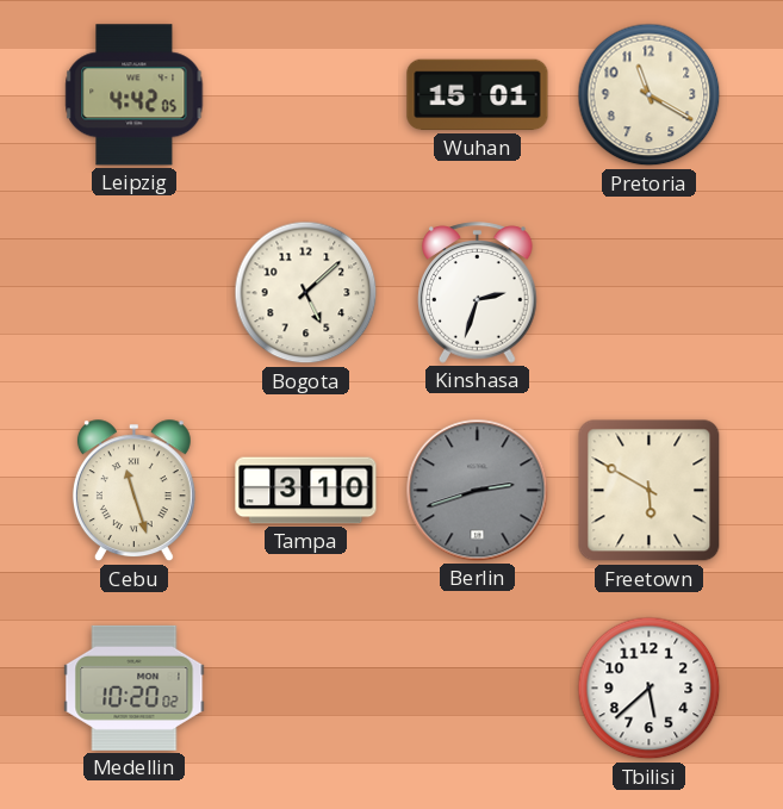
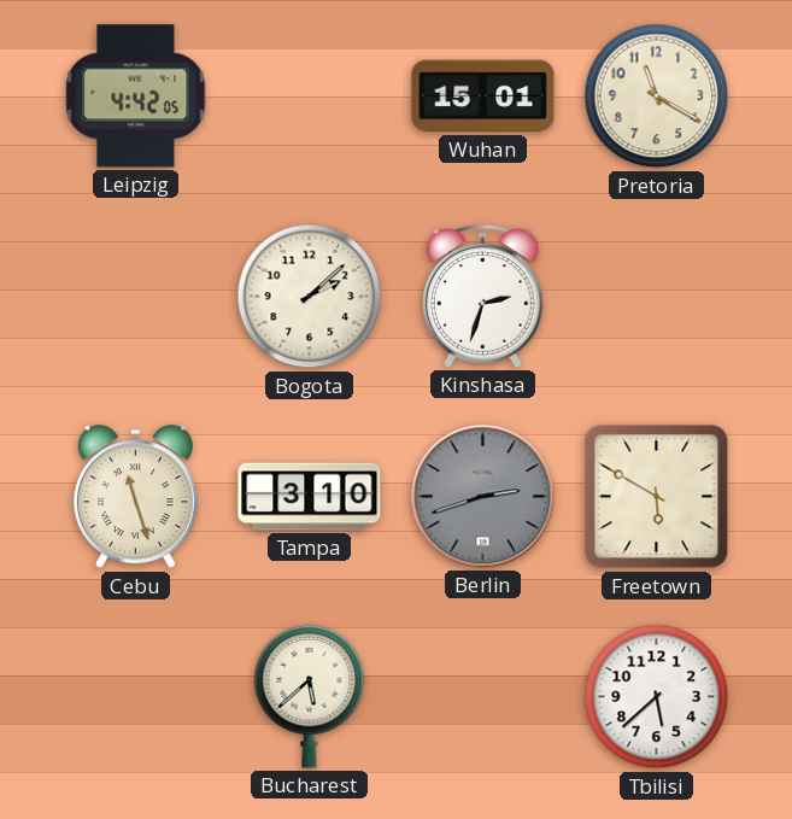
Bogota: 5:08 -> 2:08
Medellin: 10:20 -> none
Bucharest: none -> 5:38
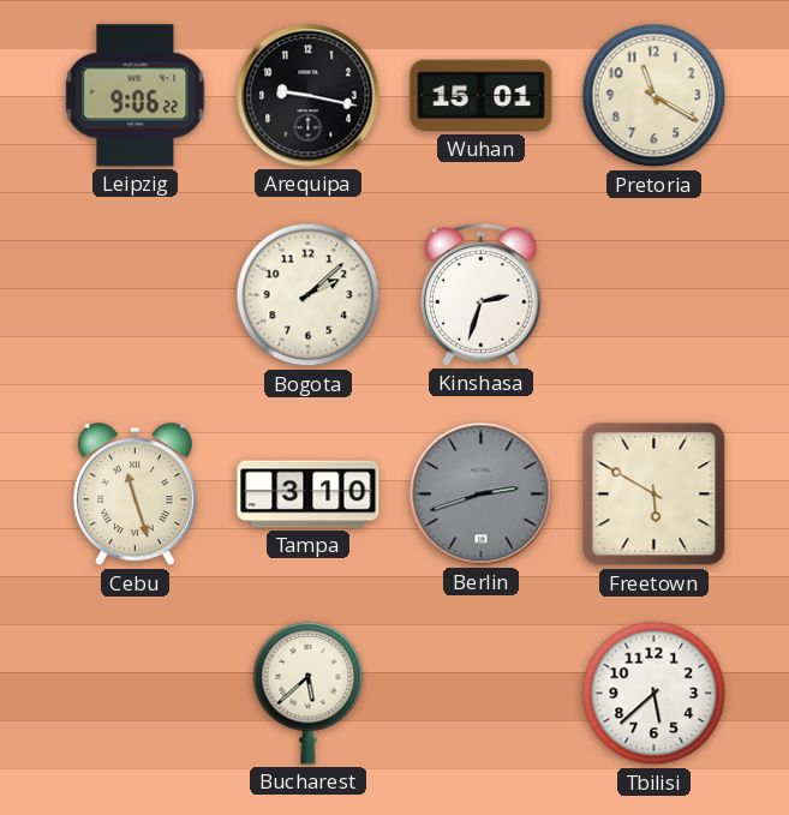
Leipzig: 4:42 -> 9:06
Arequipa: none -> 9:17
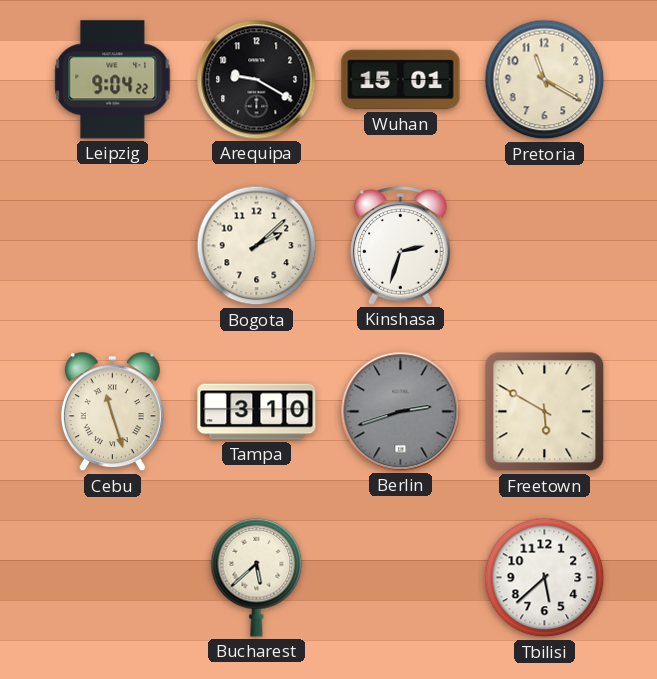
Leipzig: 9:06 -> 9:04
Arequipa: 9:17 -> 9:20
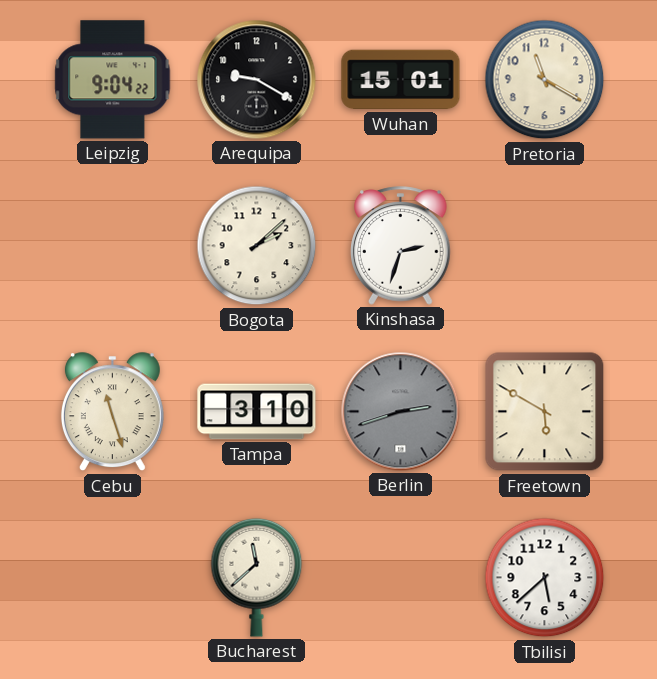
Bucharest: 5:38 -> 11:38
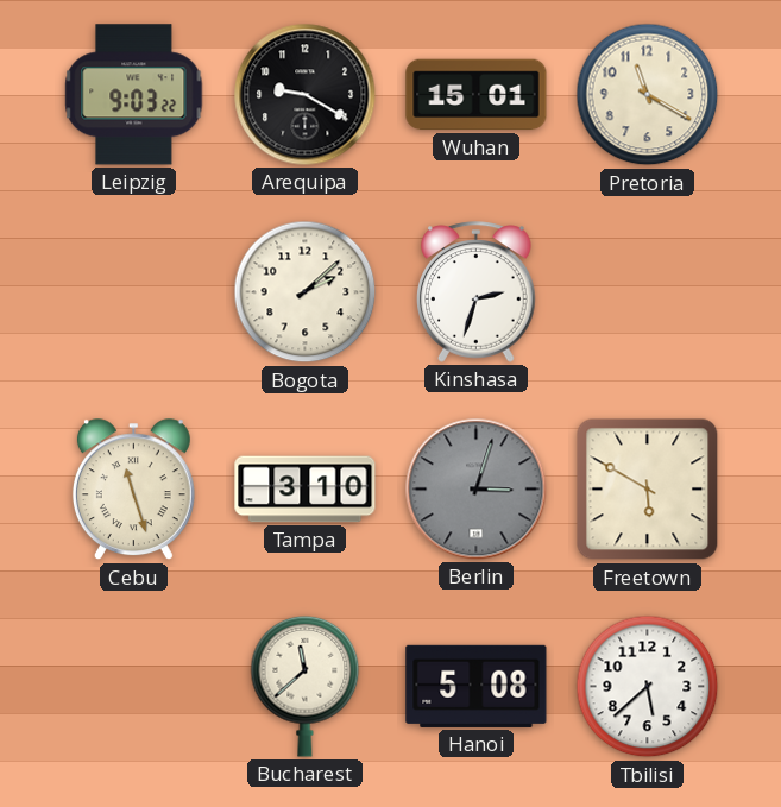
Leipzig: 9:04 -> 9:03
Berlin: 2:42 -> 3:03
Hanoi: none -> 5:08
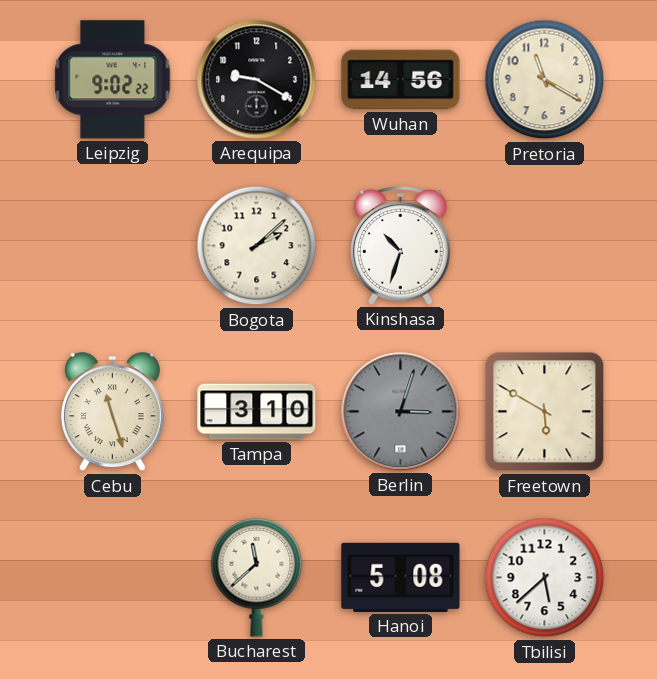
Leipzig: 9:03 -> 9:02
Wuhan: 15:01 -> 14:56
Kinshasa: 2:33 -> 10:33
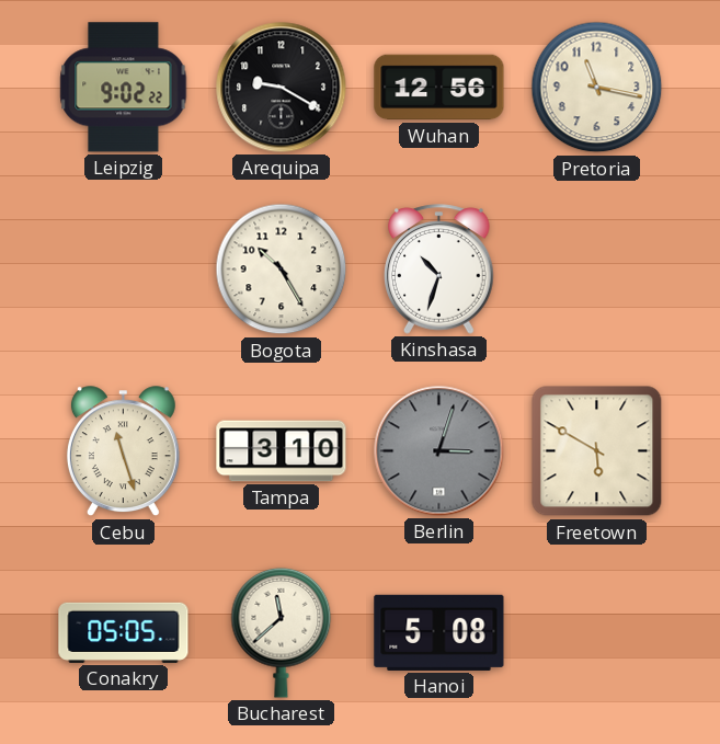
Wuhan: 14:56 -> 12:56
Pretoria: 11:20 -> 11:17
Bogota: 2:08 -> 10:25
Conakry: none -> 05:05
Tbilisi: 5:38 -> none
